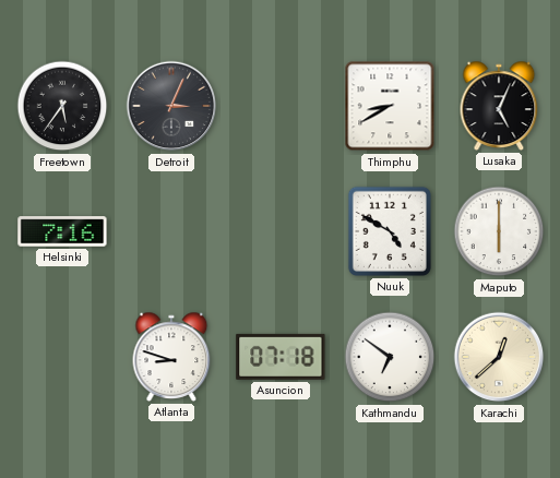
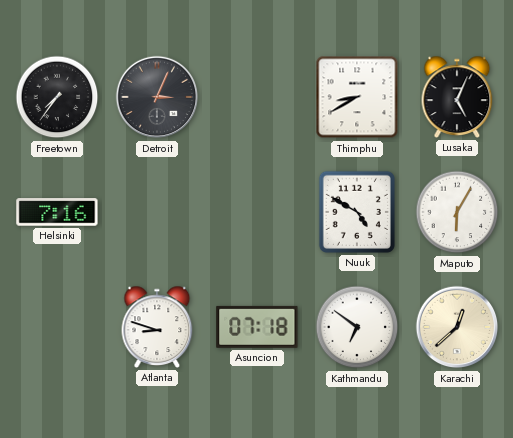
Freetown: 5:36 -> 7:36
Maputo: 6:00 -> 6:05
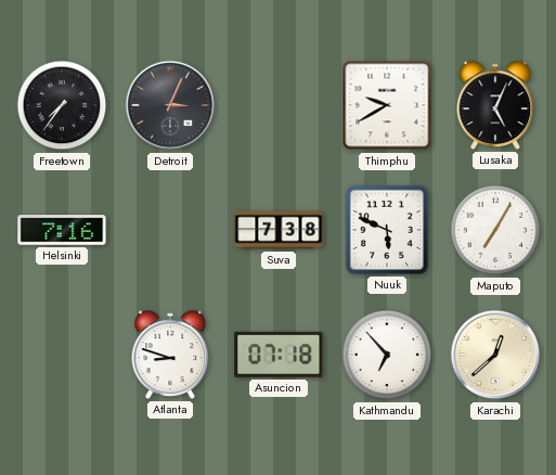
Thimphu: 8:40 -> 9:40
Suva: none -> 7:38
Nuuk: 4:50 -> 5:49
Maputo: 6:05 -> 7:05
Kathmandu: 6:51 -> 6:53
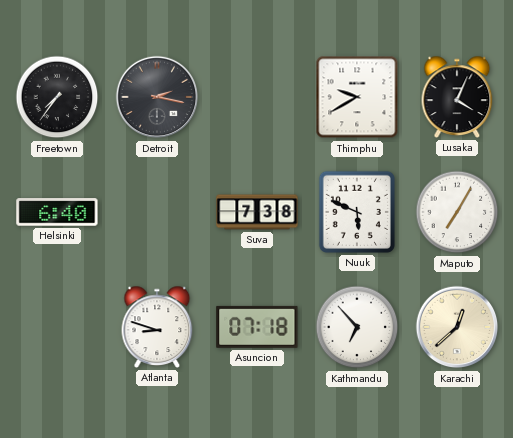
Detroit: 3:04 -> 2:17
Lusaka: 5:04 -> 4:04
Helsinki: 7:16 -> 6:40
